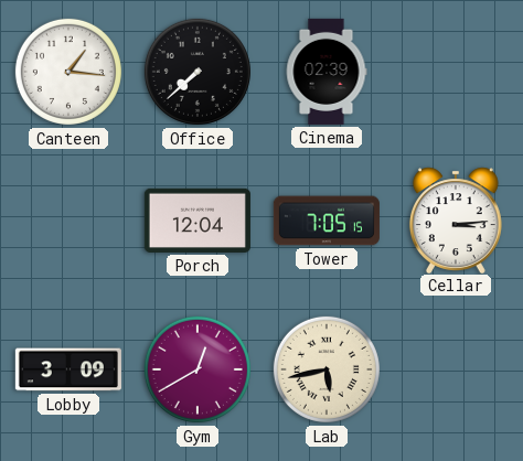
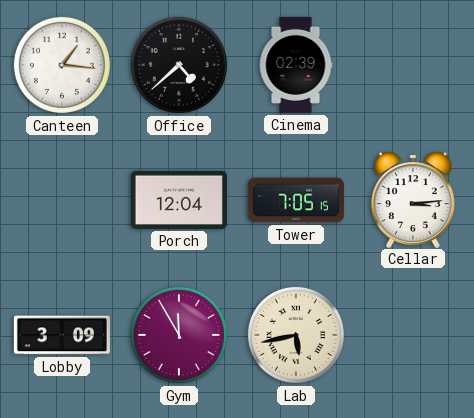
Office: 7:38 -> 4:38
Gym: 12:40 -> 11:55
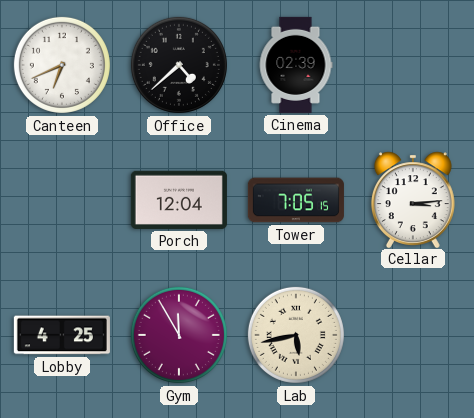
Canteen: 1:16 -> 6:41
Lobby: 3:09 -> 4:25
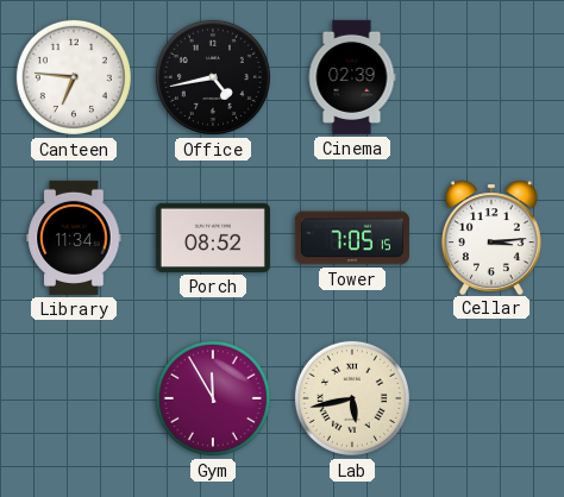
Canteen: 6:41 -> 6:46
Office: 4:38 -> 4:43
Library: none -> 11:34
Porch: 12:04 -> 08:52
Lobby: 4:25 -> none
